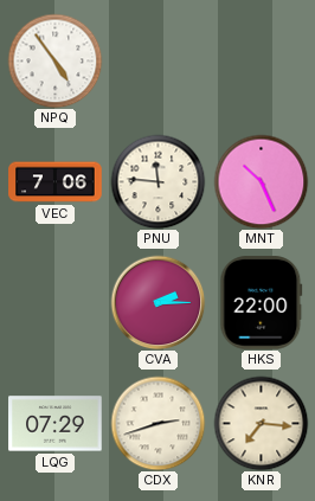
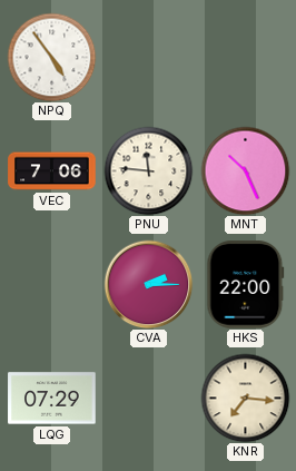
CDX: 2:42 -> none
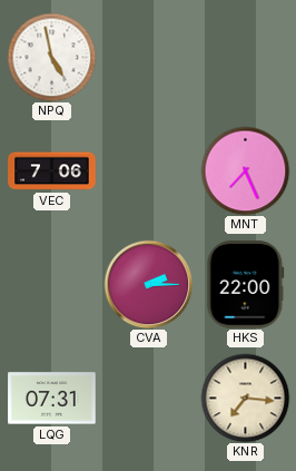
NPQ: 4:54 -> 4:58
PNU: 11:46 -> none
MNT: 10:26 -> 7:26
LQG: 07:29 -> 07:31
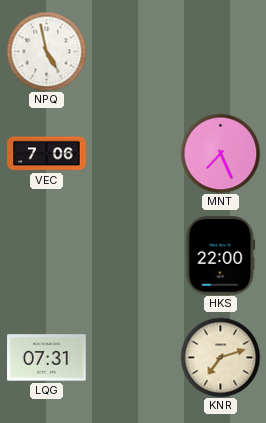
CVA: 2:15 -> none
KNR: 7:16 -> 7:12
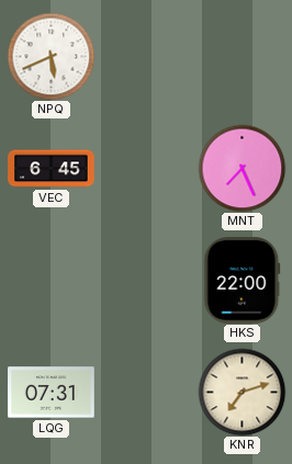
NPQ: 4:58 -> 5:41
VEC: 7:06 -> 6:45
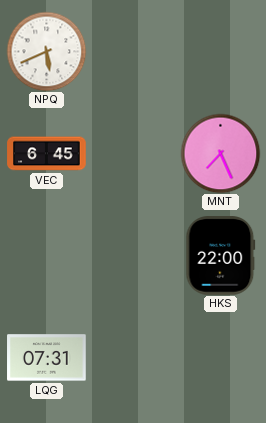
KNR: 7:12 -> none
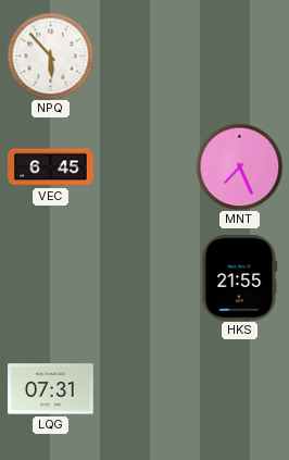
NPQ: 5:41 -> 5:53
HKS: 22:00 -> 21:55
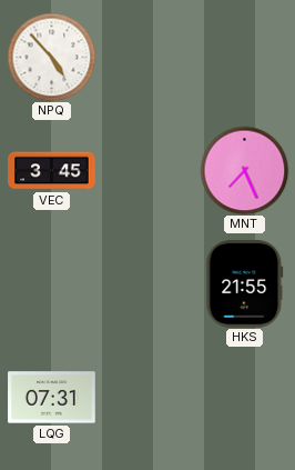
NPQ: 5:53 -> 4:53
VEC: 6:45 -> 3:45
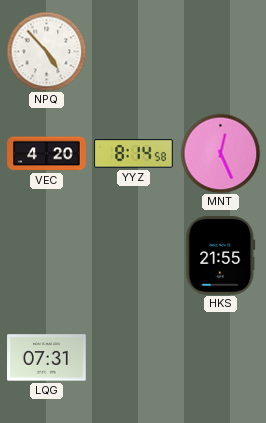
VEC: 3:45 -> 4:20
YYZ: none -> 8:14
MNT: 7:26 -> 12:26
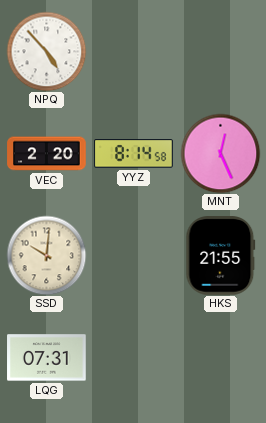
VEC: 4:20 -> 2:20
SSD: none -> 10:01
